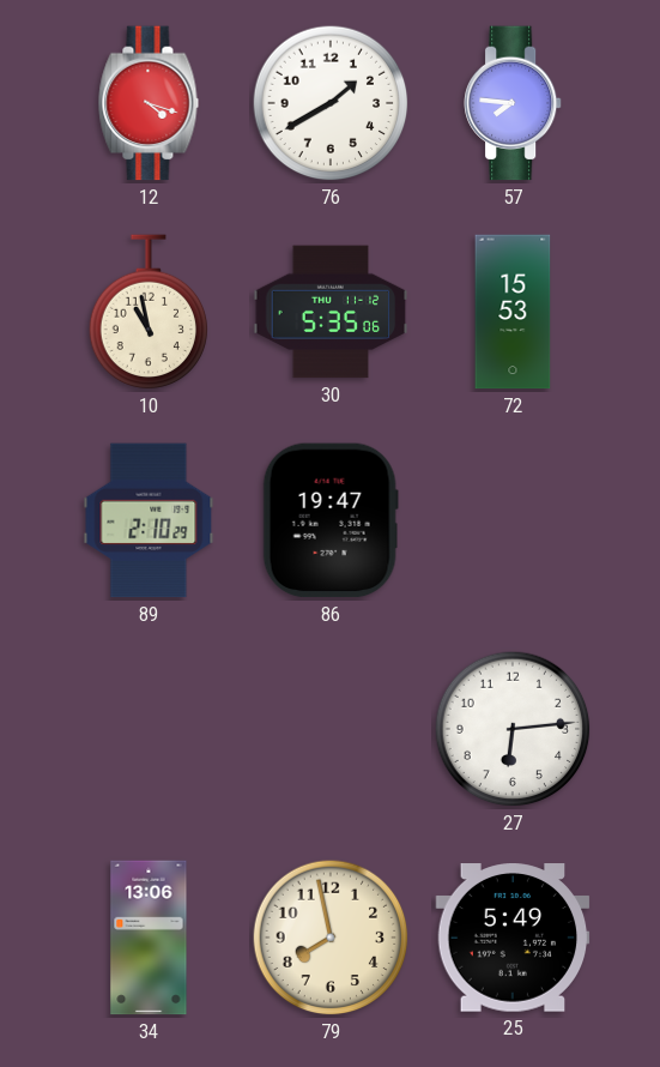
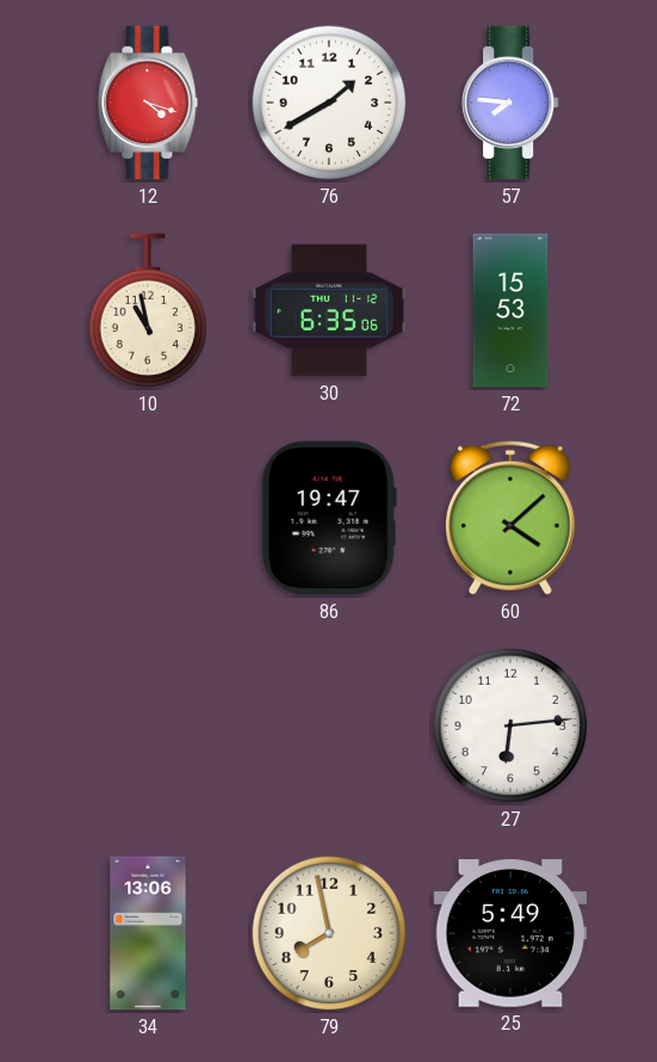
30: 5:35 -> 6:35
89: 2:10 -> none
60: none -> 4:08
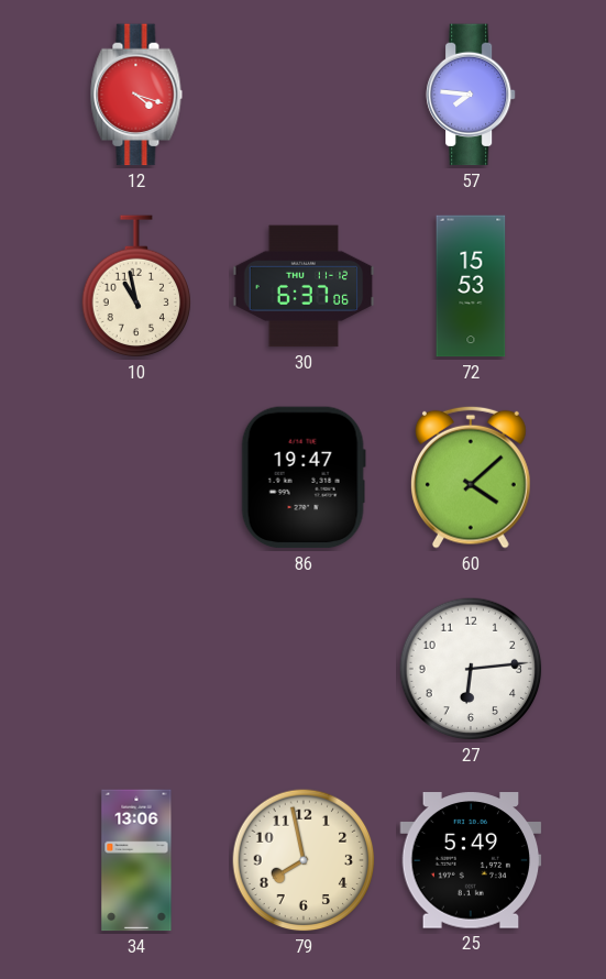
76: 1:40 -> none
30: 6:35 -> 6:37
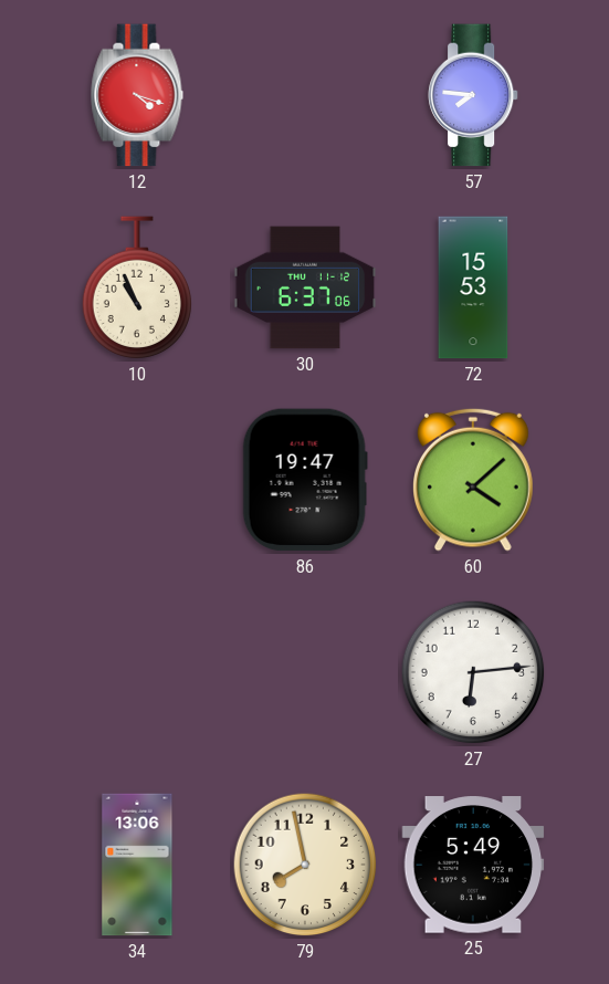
10: 10:58 -> 10:56
